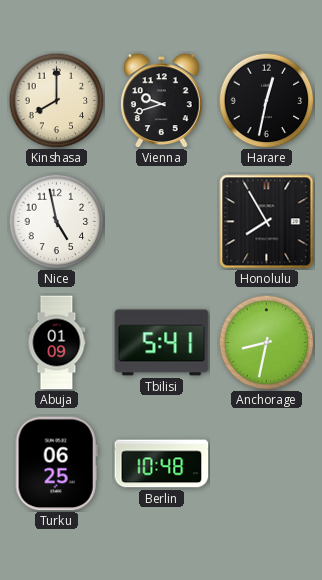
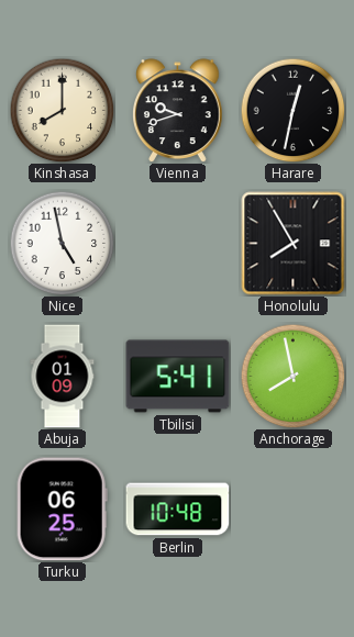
Anchorage: 8:32 -> 7:58
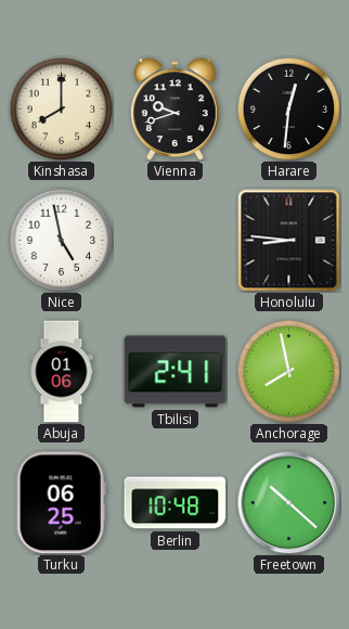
Harare: 12:32 -> 12:31
Honolulu: 7:55 -> 8:46
Abuja: 01:09 -> 01:06
Tbilisi: 5:41 -> 2:41
Freetown: none -> 10:22
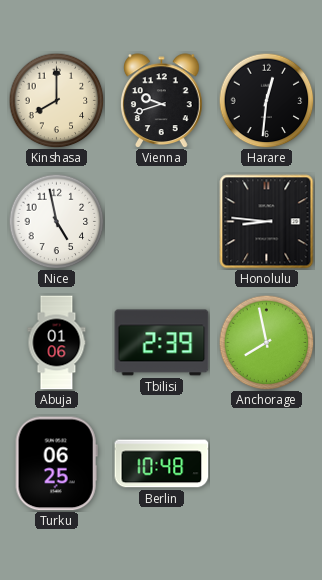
Tbilisi: 2:41 -> 2:39
Freetown: 10:22 -> none
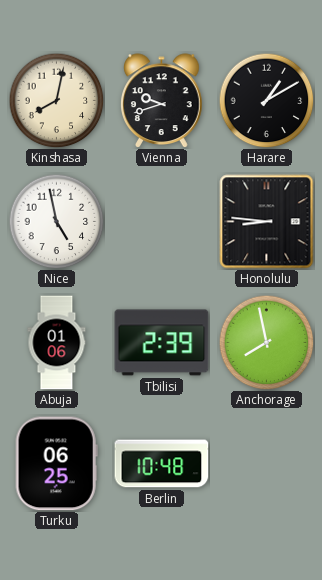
Kinshasa: 8:00 -> 8:02
Harare: 12:31 -> 1:10
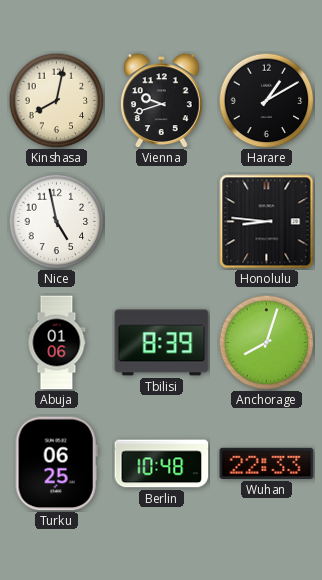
Tbilisi: 2:39 -> 8:39
Anchorage: 7:58 -> 8:03
Wuhan: none -> 22:33
